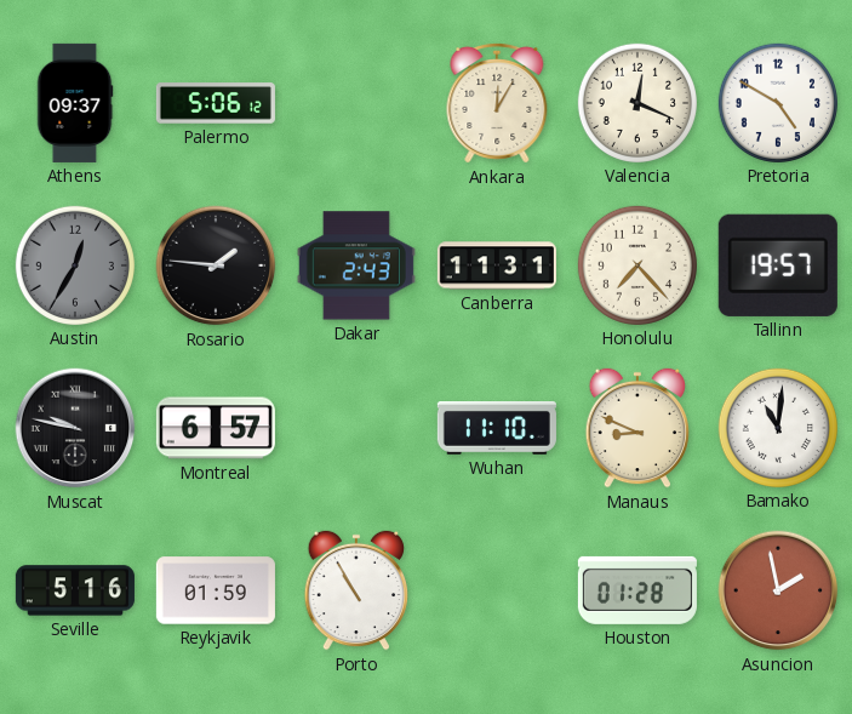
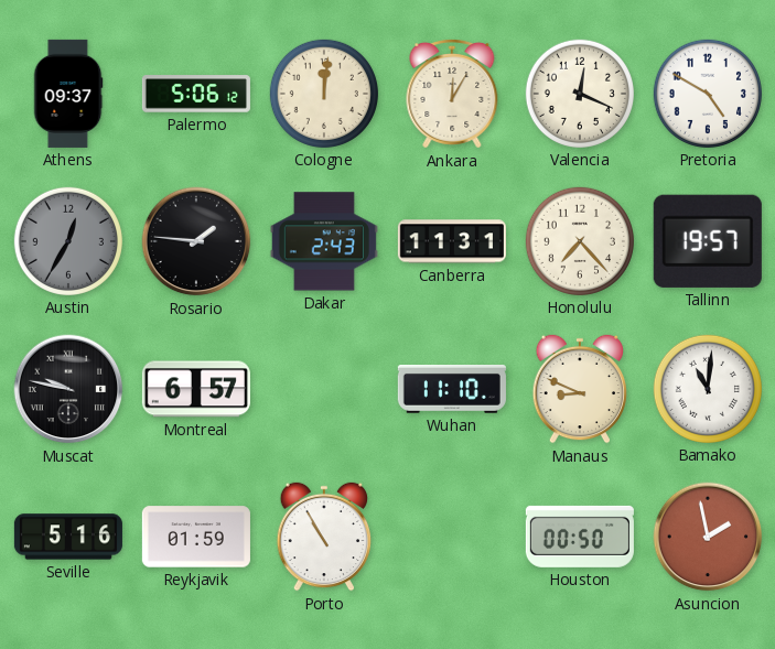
Cologne: none -> 12:01
Houston: 01:28 -> 00:50
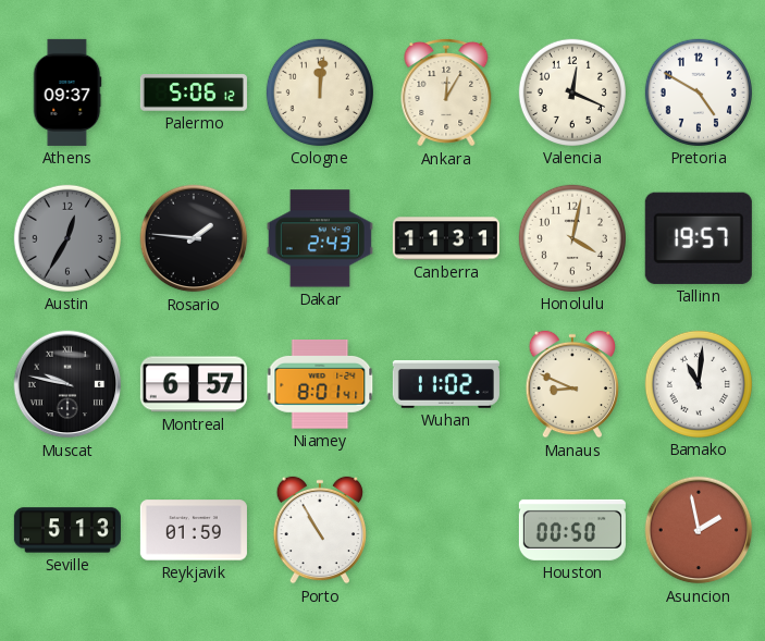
Honolulu: 7:23 -> 4:02
Niamey: none -> 8:01
Wuhan: 11:10 -> 11:02
Seville: 5:16 -> 5:13
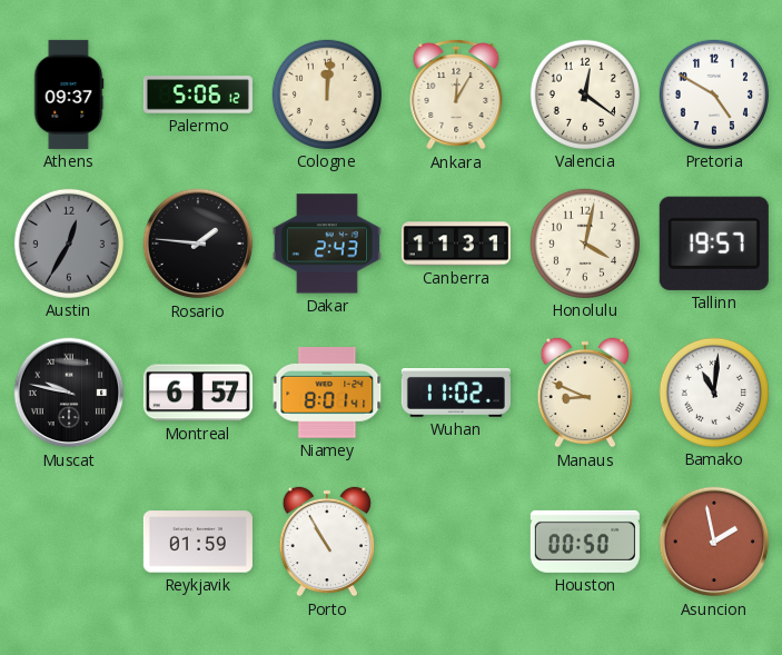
Valencia: 12:19 -> 12:21
Seville: 5:13 -> none
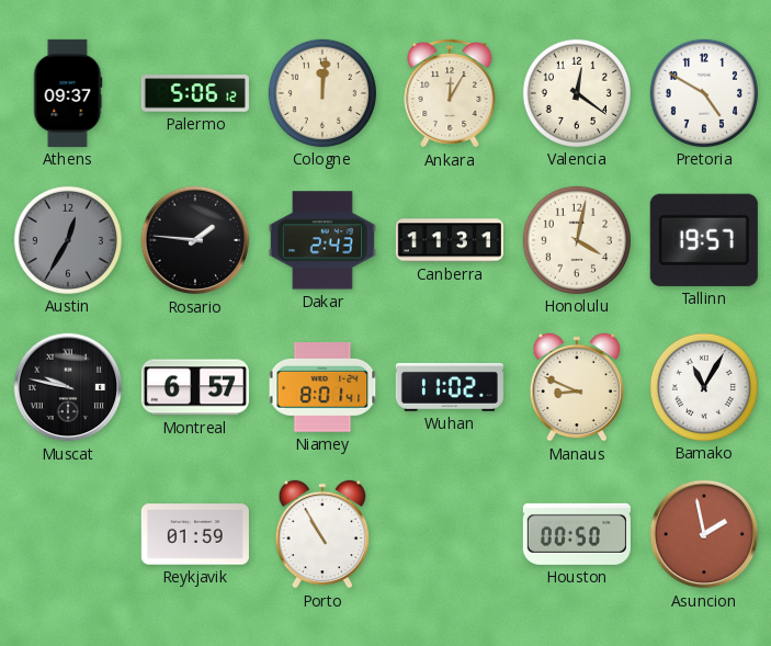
Bamako: 11:01 -> 11:05
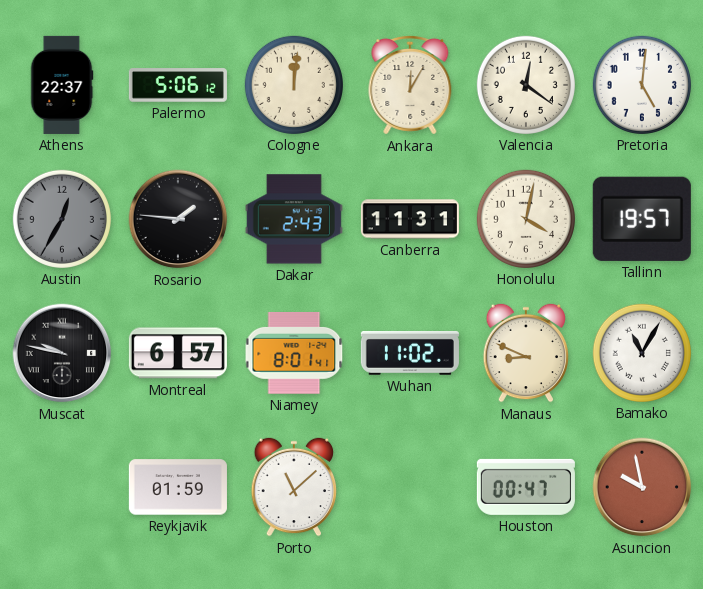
Athens: 09:37 -> 22:37
Pretoria: 4:50 -> 5:01
Porto: 10:55 -> 11:08
Houston: 00:50 -> 00:47
Asuncion: 1:58 -> 9:58
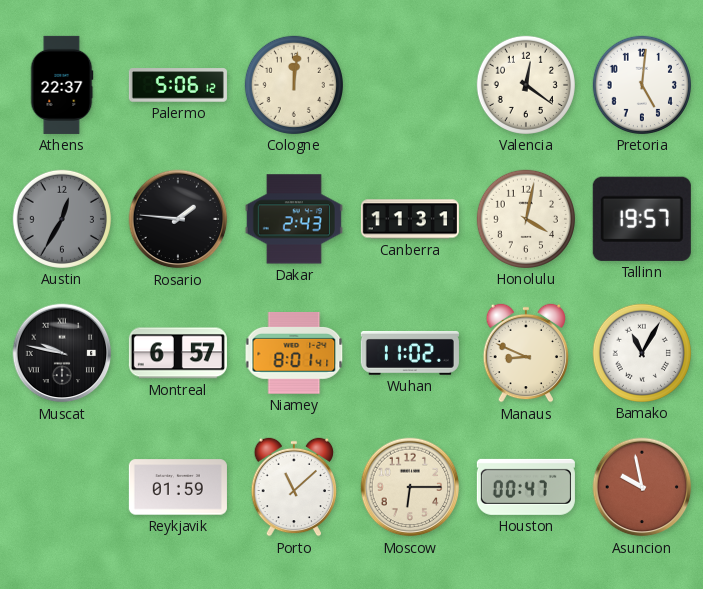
Ankara: 12:05 -> none
Moscow: none -> 6:15
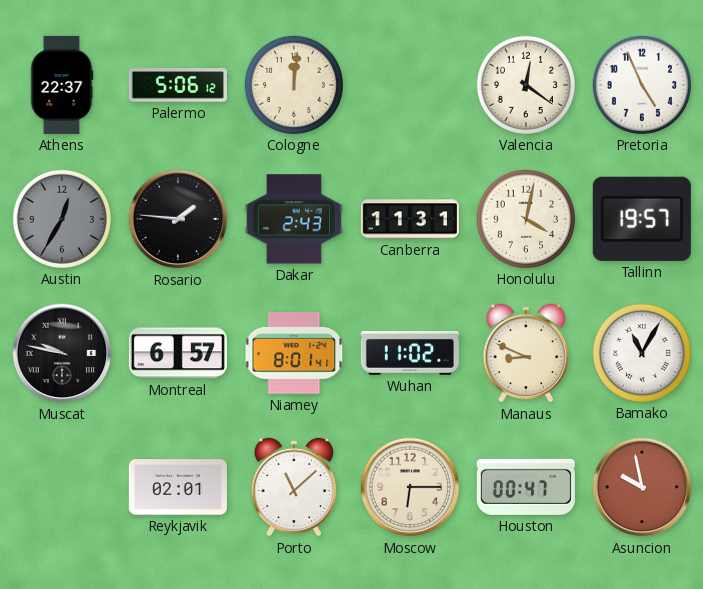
Pretoria: 5:01 -> 4:56
Reykjavik: 01:59 -> 02:01
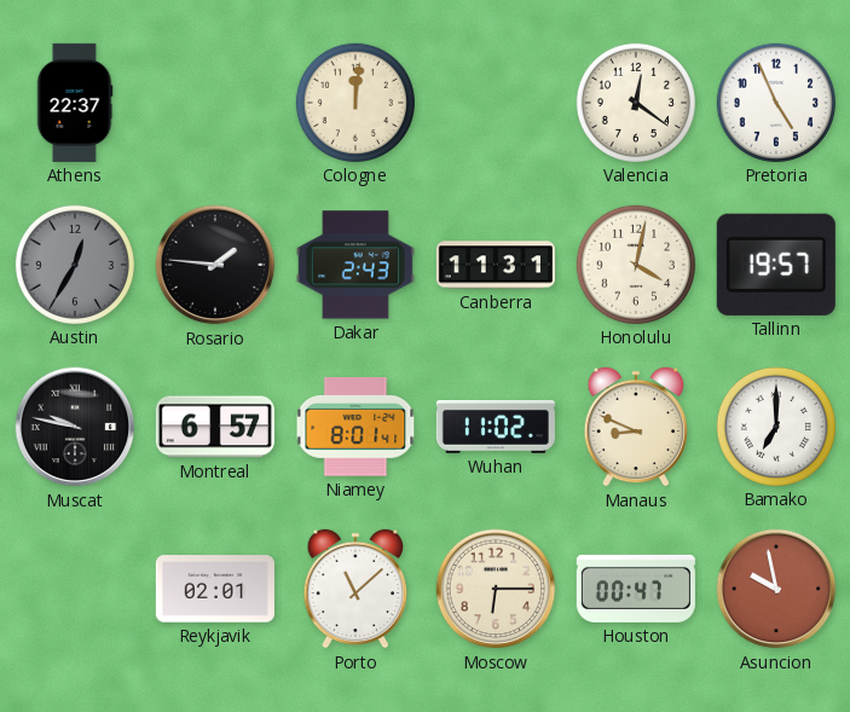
Palermo: 5:06 -> none
Bamako: 11:05 -> 7:00
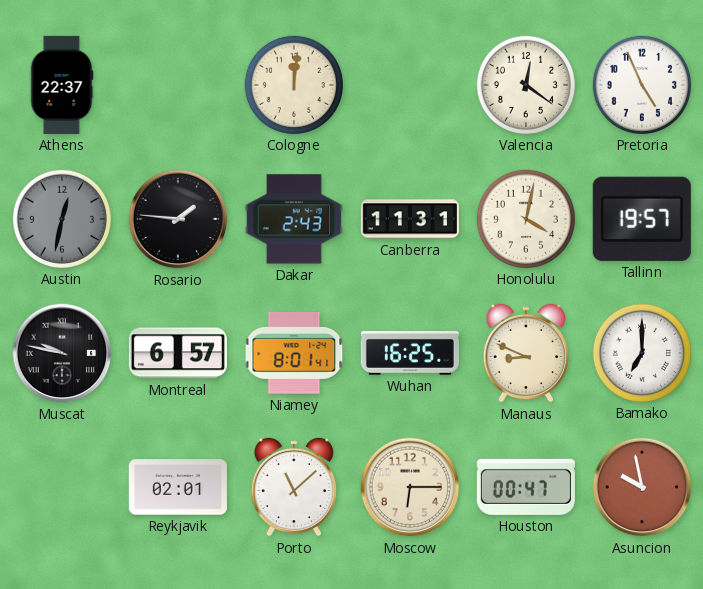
Austin: 12:35 -> 12:32
Wuhan: 11:02 -> 16:25
